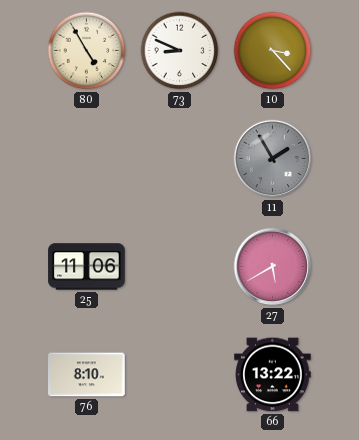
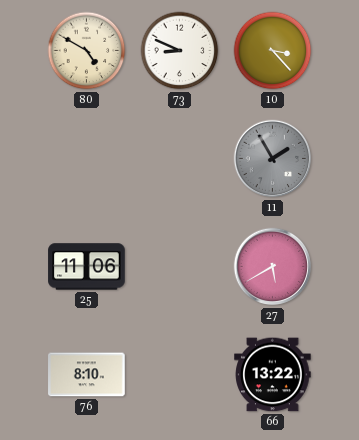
80: 4:55 -> 4:50
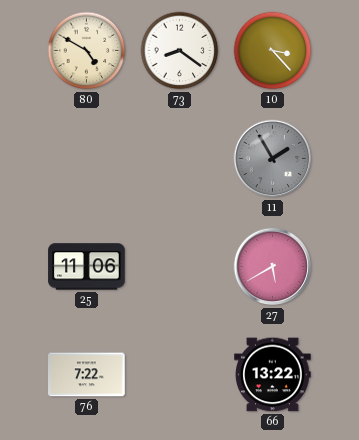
73: 8:49 -> 8:21
76: 8:10 -> 7:22
